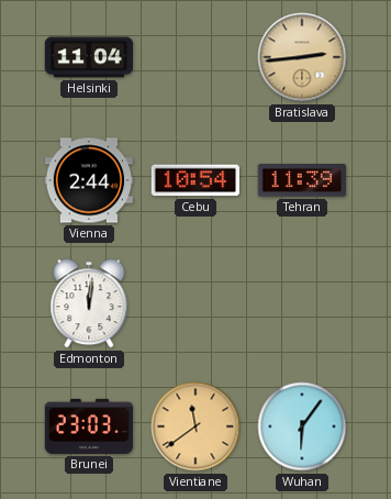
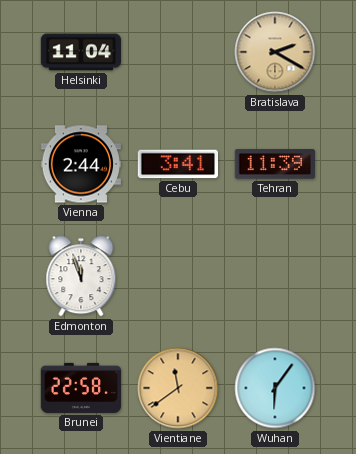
Bratislava: 2:44 -> 2:20
Cebu: 10:54 -> 3:41
Edmonton: 12:01 -> 11:57
Brunei: 23:03 -> 22:58
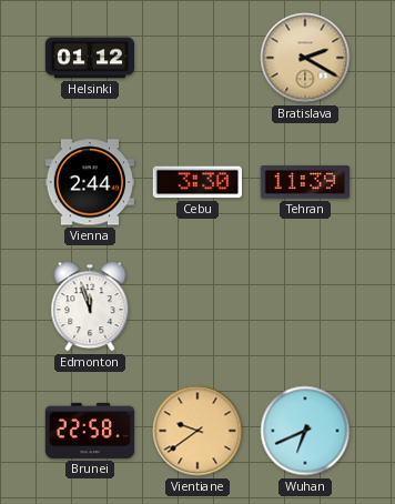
Helsinki: 11:04 -> 01:12
Cebu: 3:41 -> 3:30
Vientiane: 11:39 -> 9:39
Wuhan: 6:06 -> 6:41
